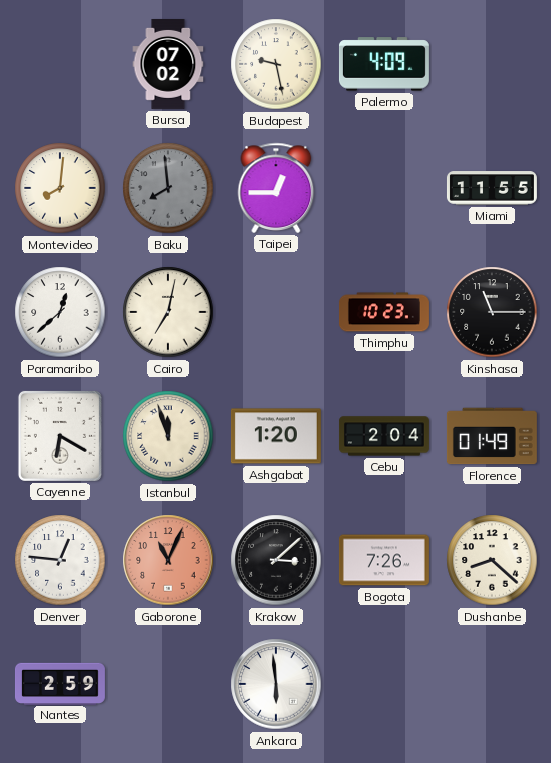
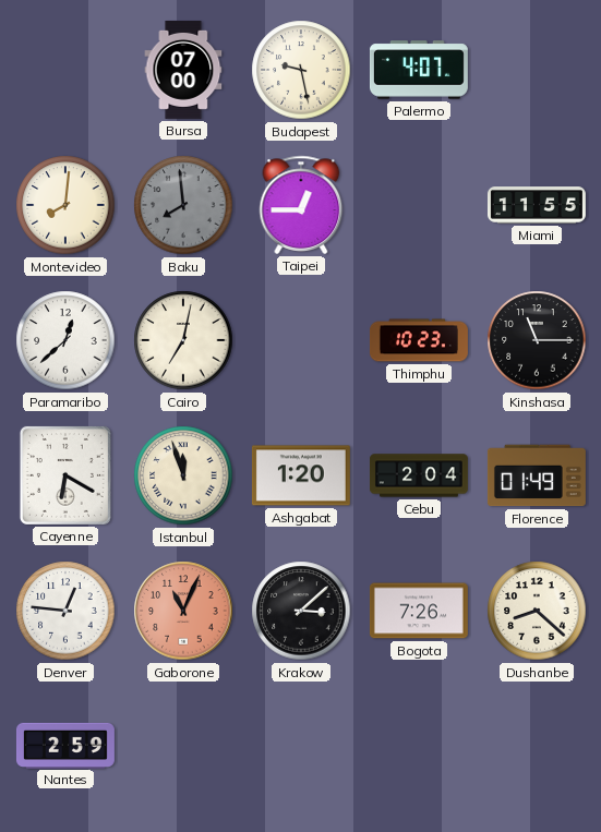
Bursa: 07:02 -> 07:00
Palermo: 4:09 -> 4:07
Ankara: 5:59 -> none
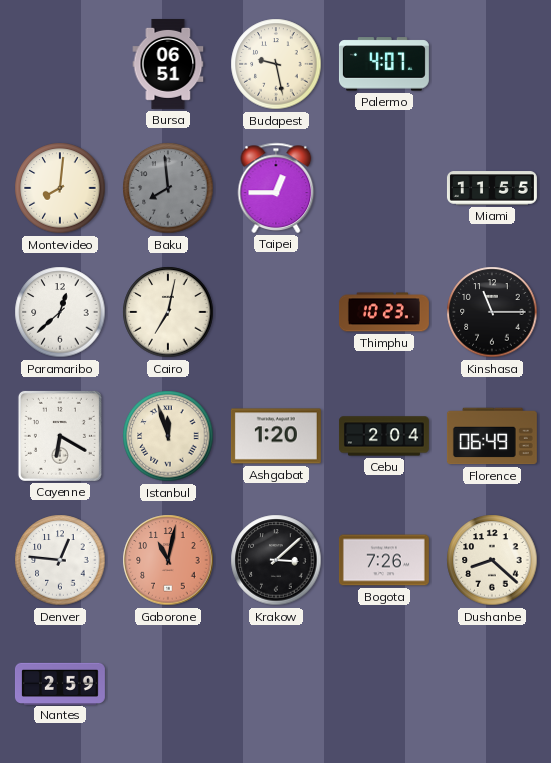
Bursa: 07:00 -> 06:51
Florence: 01:49 -> 06:49
Gaborone: 11:04 -> 11:02
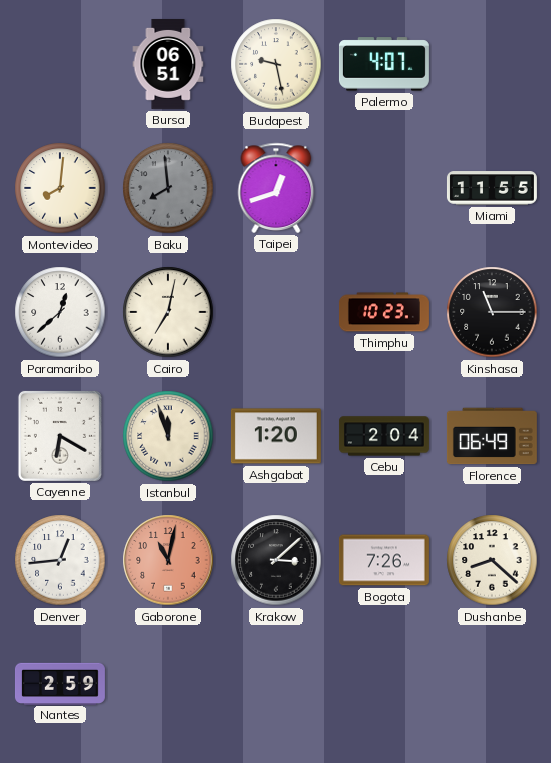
Taipei: 12:45 -> 12:42
Denver: 12:46 -> 12:44
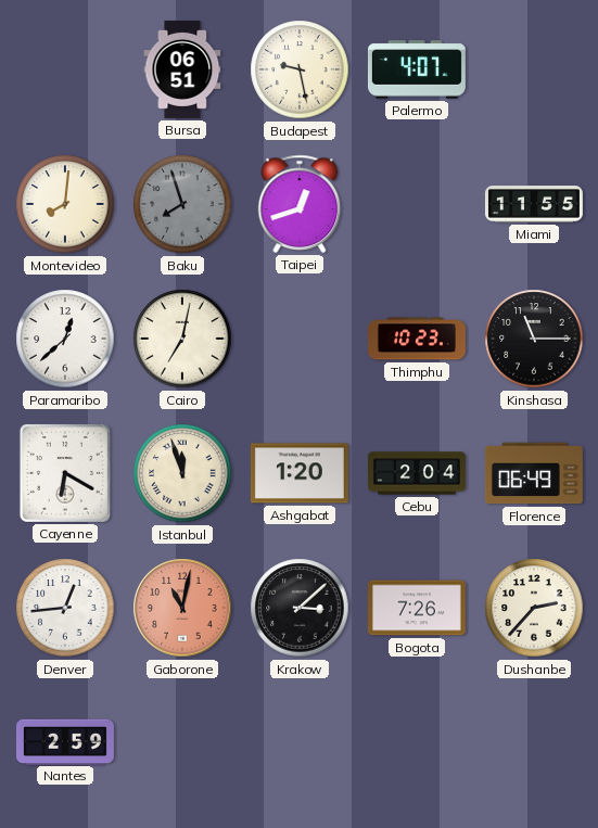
Baku: 7:59 -> 7:57
Dushanbe: 8:22 -> 2:37
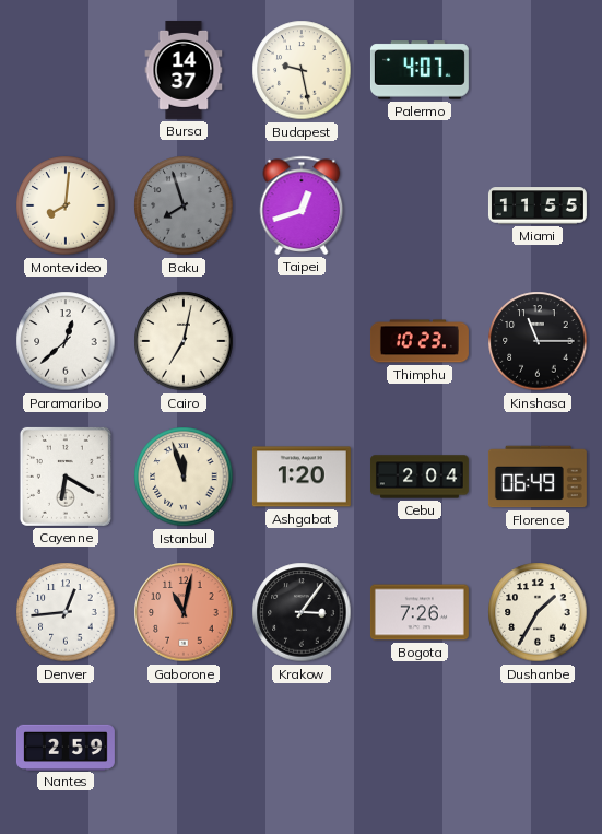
Bursa: 06:51 -> 14:37
Krakow: 3:08 -> 3:06
Dushanbe: 2:37 -> 1:35
